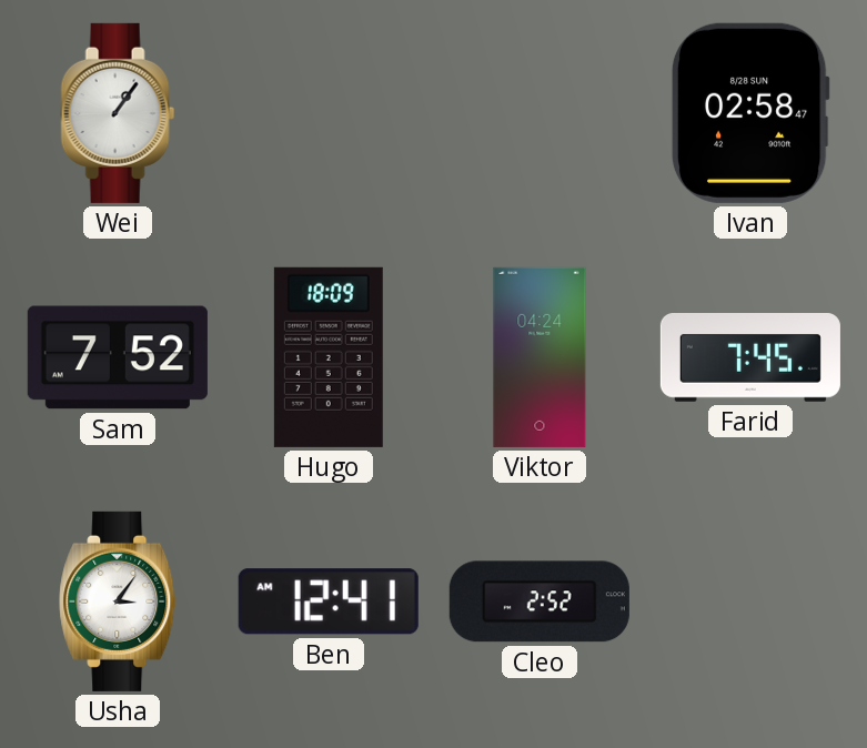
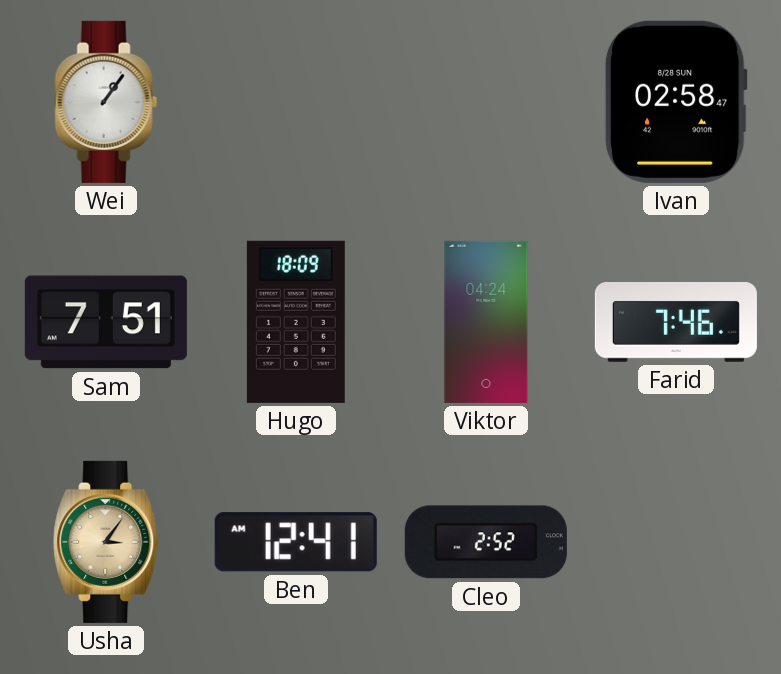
Sam: 7:52 -> 7:51
Farid: 7:45 -> 7:46
Usha dial: white -> champagne
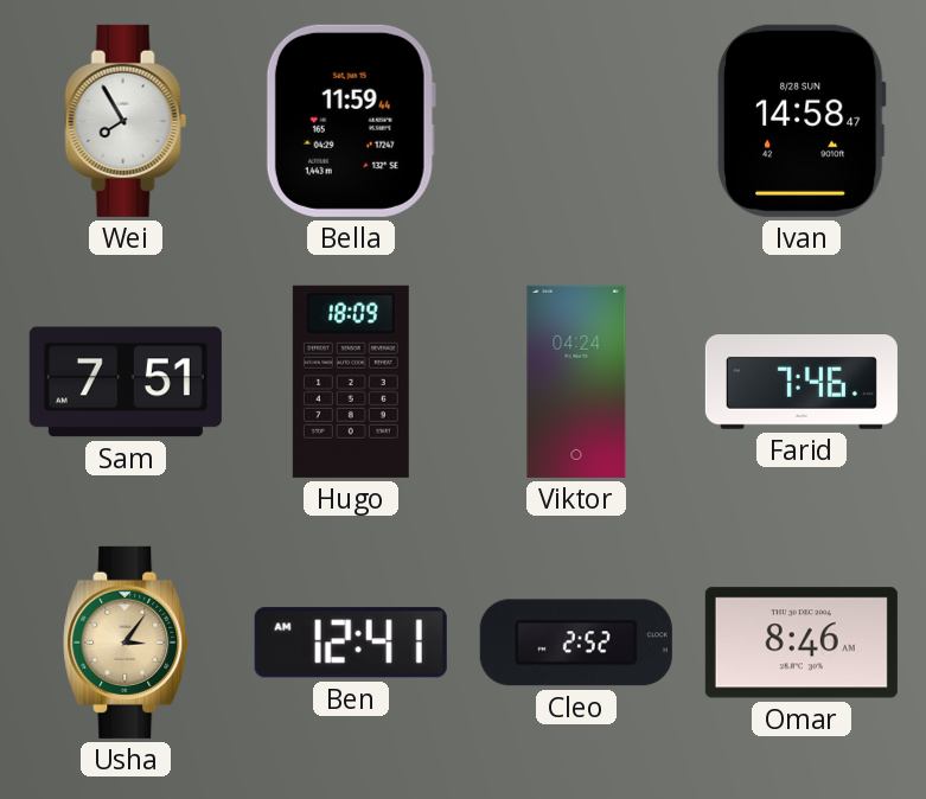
Wei: 1:06 -> 7:55
Bella: none -> 11:59
Ivan: 02:58 -> 14:58
Omar: none -> 8:46
